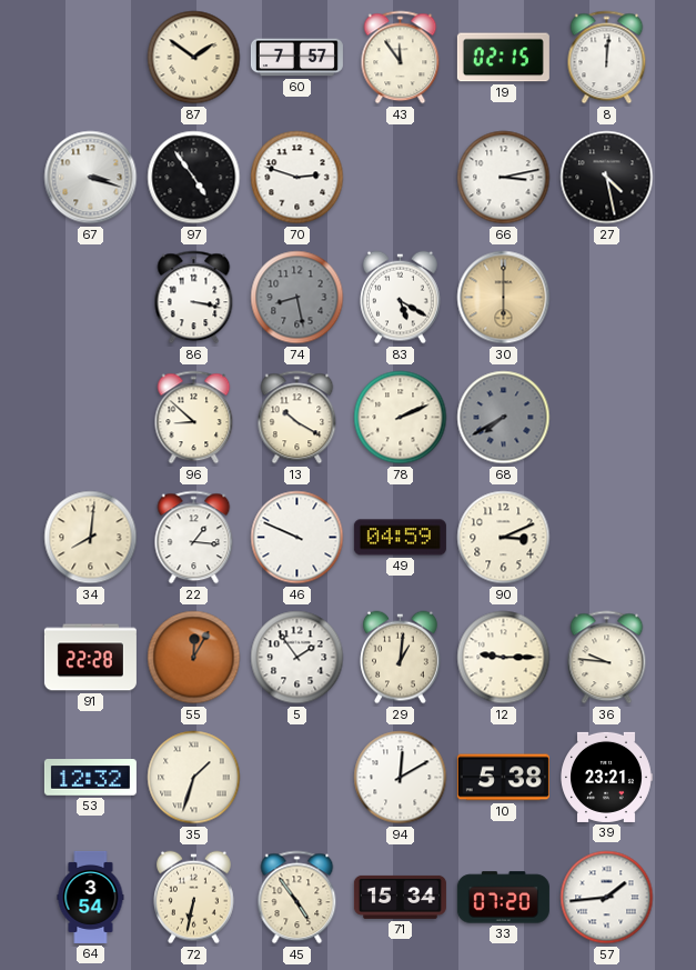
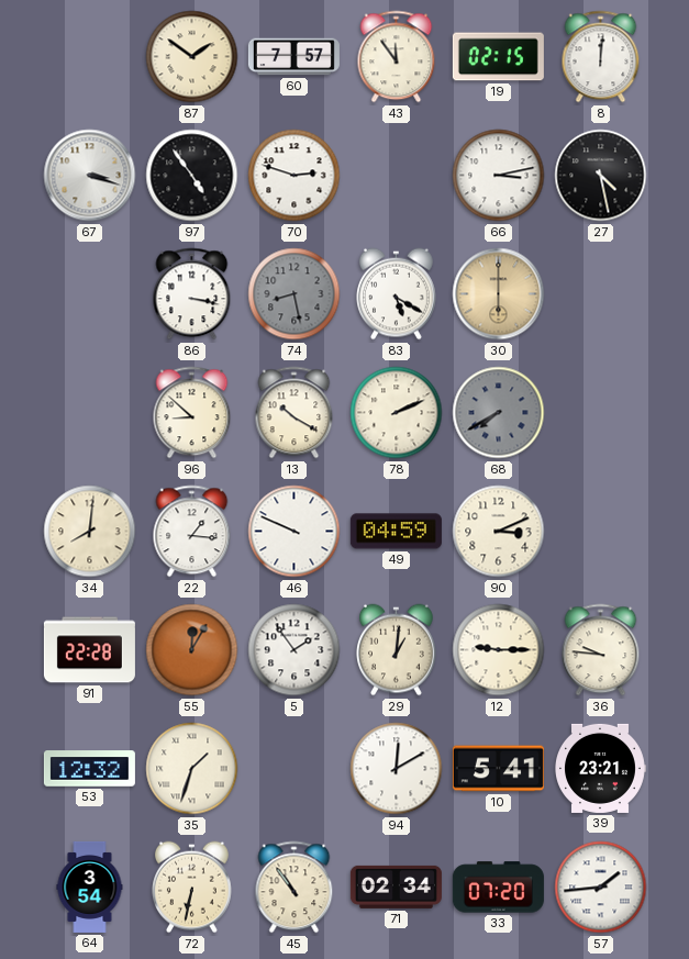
10: 5:38 -> 5:41
45: 4:54 -> 10:54
71: 15:34 -> 02:34
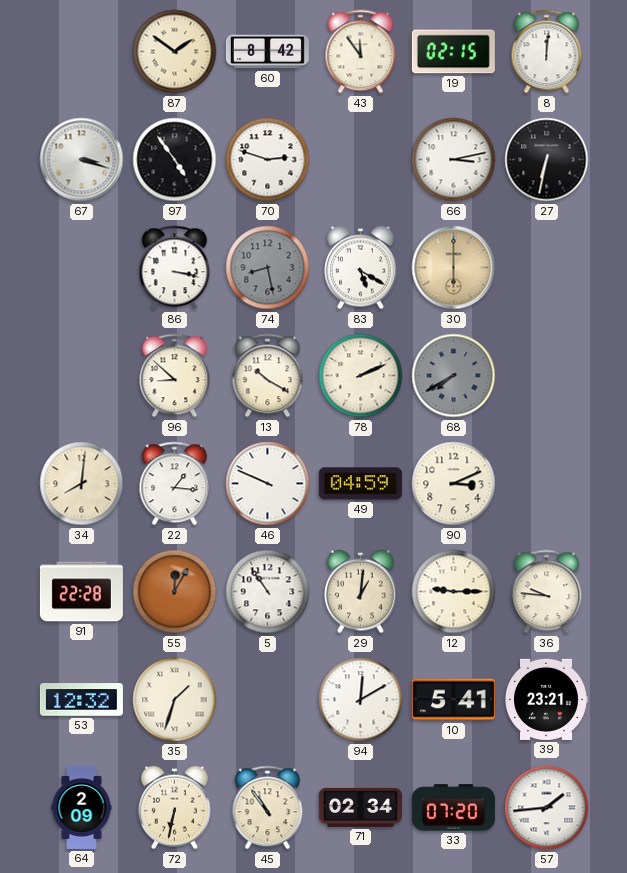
60: 7:57 -> 8:42
27: 4:28 -> 6:32
5: 1:54 -> 10:54
64: 3:54 -> 2:09
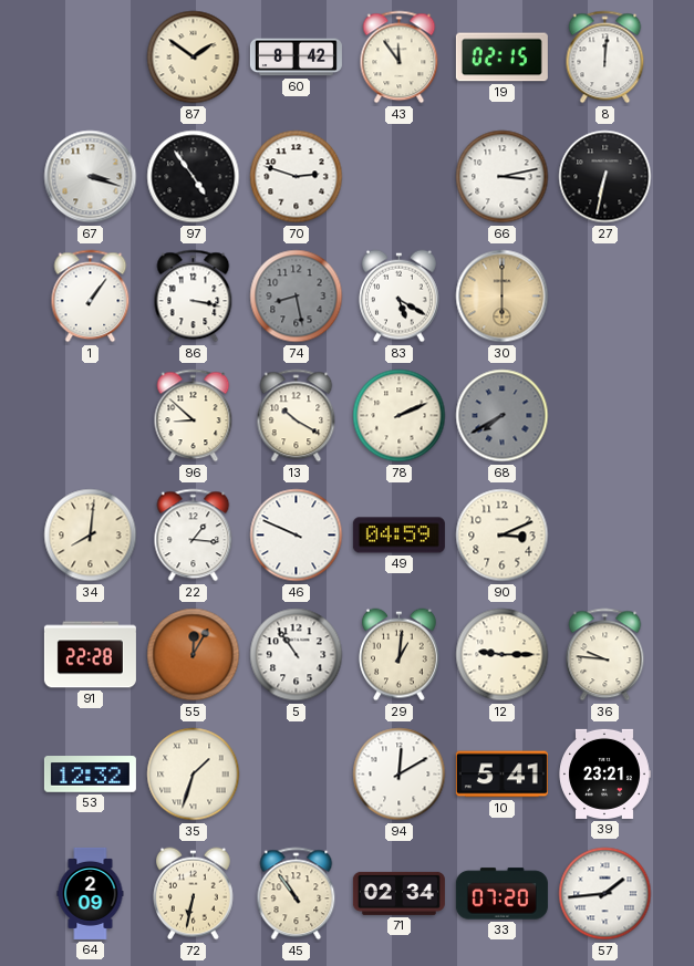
1: none -> 1:06
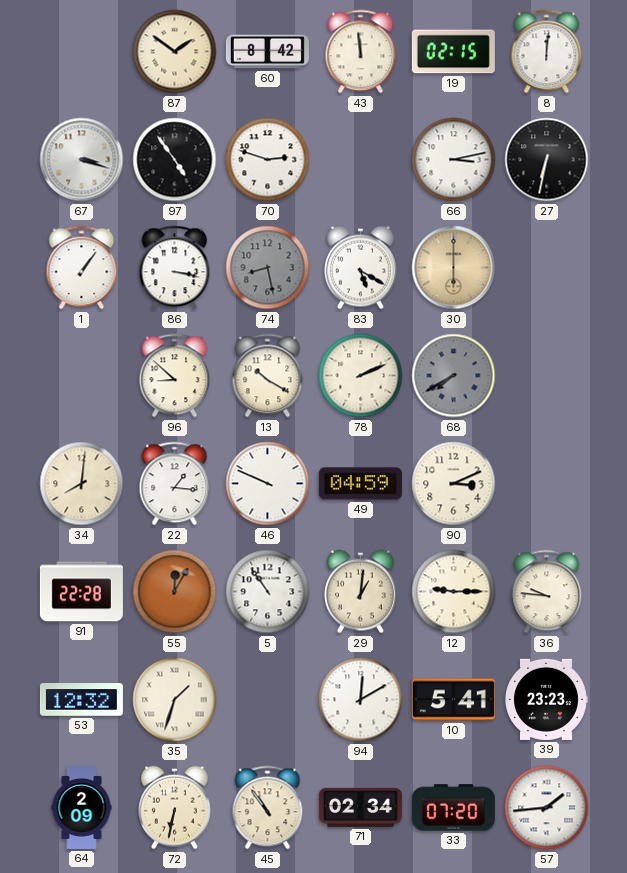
43: 11:54 -> 11:59
39: 23:21 -> 23:23
